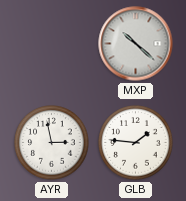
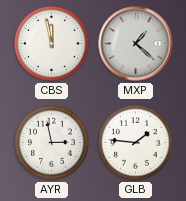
CBS: none -> 11:58
MXP: 10:22 -> 1:22
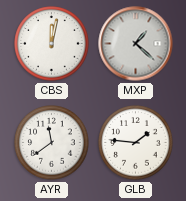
CBS: 11:58 -> 12:02
AYR: 2:58 -> 11:39
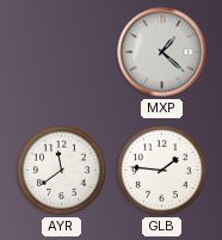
CBS: 12:02 -> none
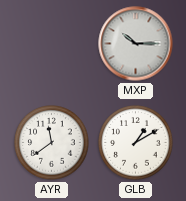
MXP: 1:22 -> 10:15
GLB: 1:46 -> 1:10
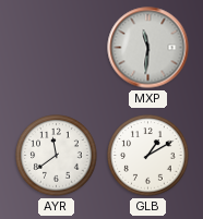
MXP: 10:15 -> 11:31
